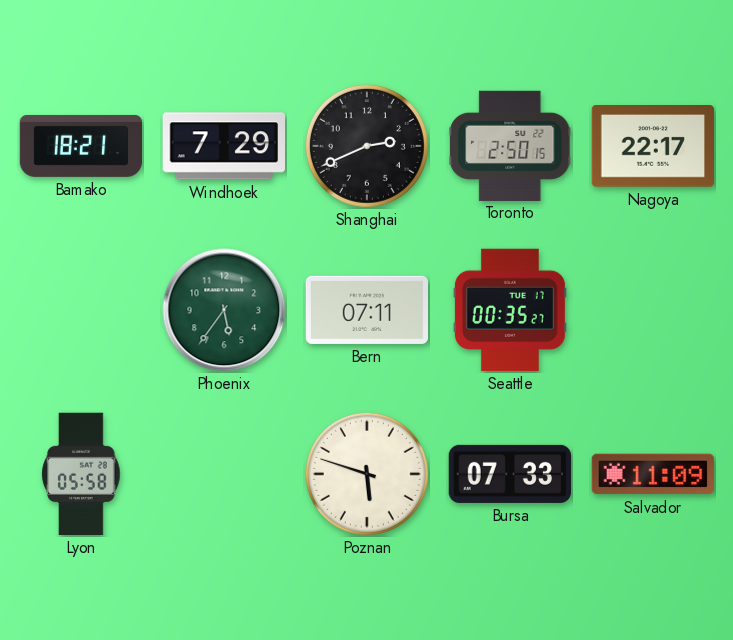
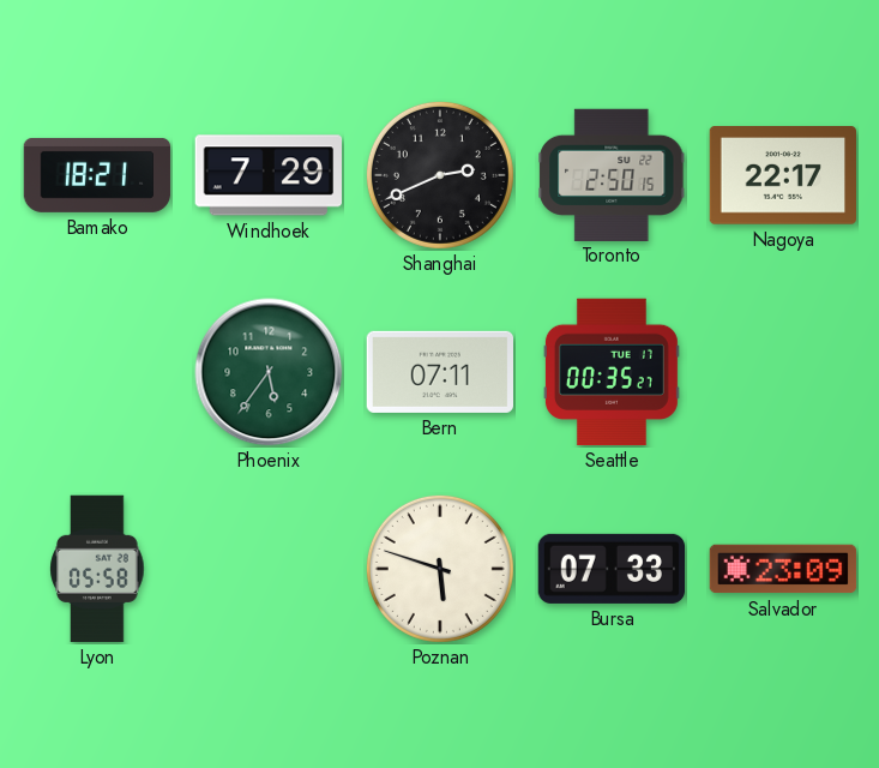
Salvador: 11:09 -> 23:09
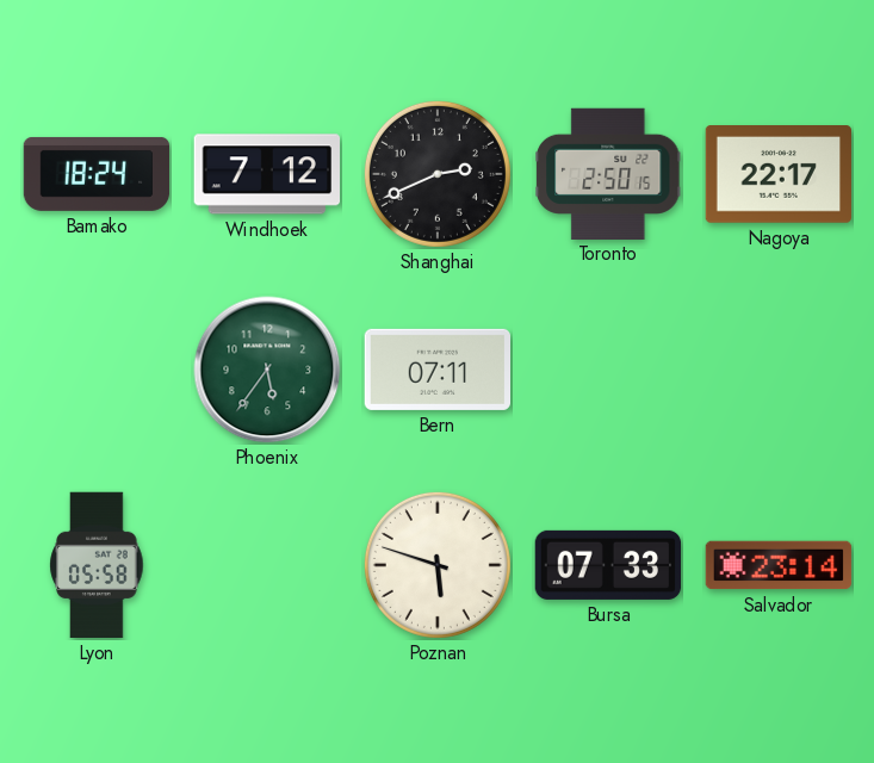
Bamako: 18:21 -> 18:24
Windhoek: 7:29 -> 7:12
Seattle: 00:35 -> none
Salvador: 23:09 -> 23:14
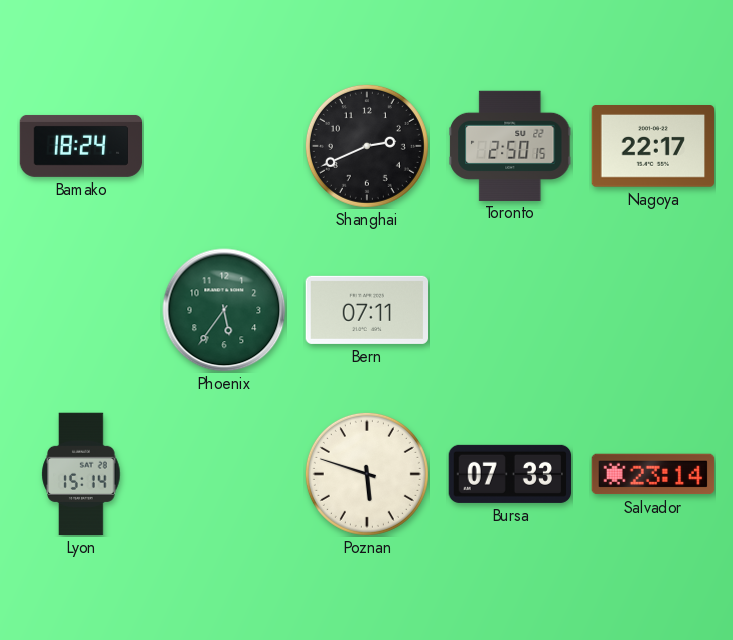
Windhoek: 7:12 -> none
Lyon: 05:58 -> 15:14
